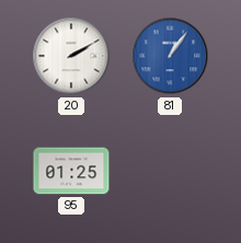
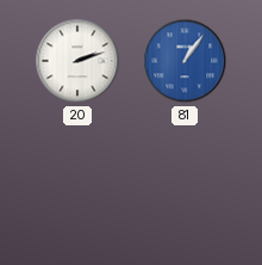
20: 2:10 -> 2:12
95: 01:25 -> none
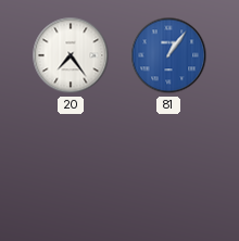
20: 2:12 -> 7:24
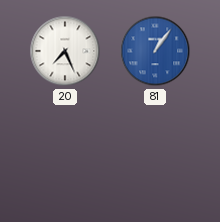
20: 7:24 -> 7:26
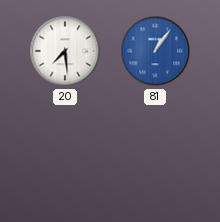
20: 7:26 -> 7:29
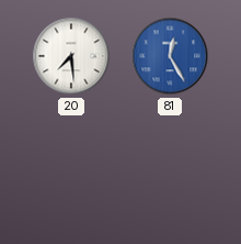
81: 1:06 -> 12:25
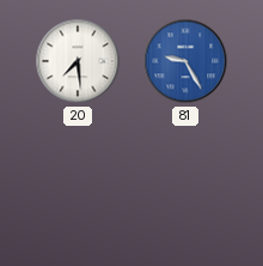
81: 12:25 -> 9:25
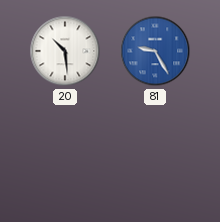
20: 7:29 -> 10:29
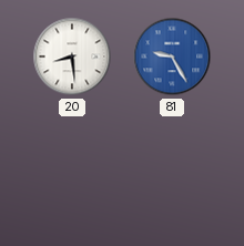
20: 10:29 -> 8:29
